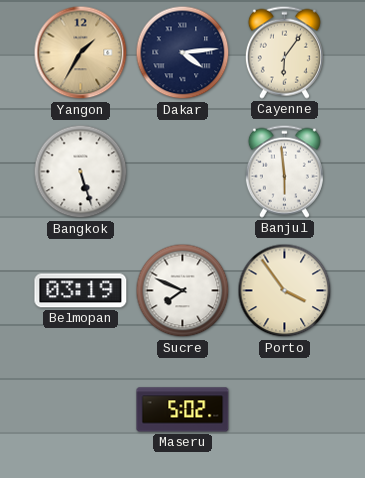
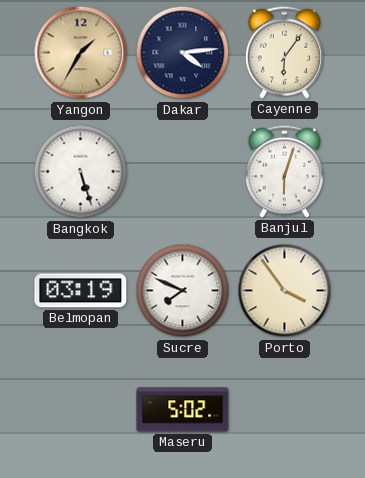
Banjul: 5:59 -> 6:03
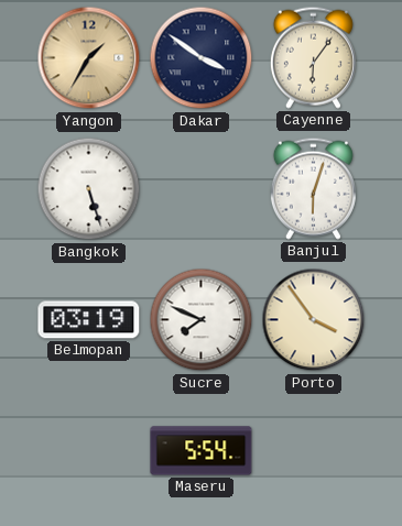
Dakar: 4:14 -> 3:51
Maseru: 5:02 -> 5:54
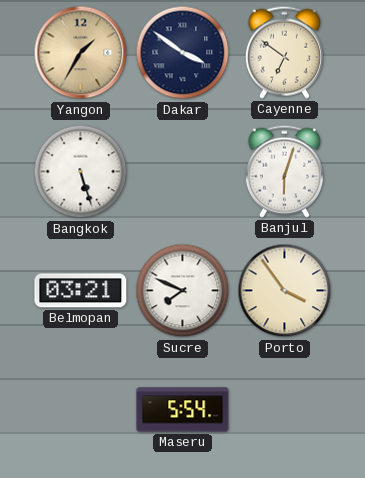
Cayenne: 6:06 -> 6:51
Belmopan: 03:19 -> 03:21
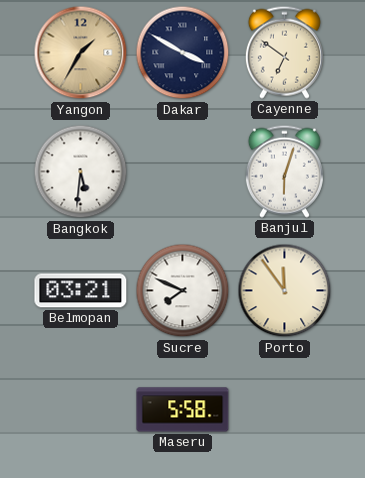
Dakar: 3:51 -> 3:50
Bangkok: 5:27 -> 5:31
Porto: 3:54 -> 11:54
Maseru: 5:54 -> 5:58
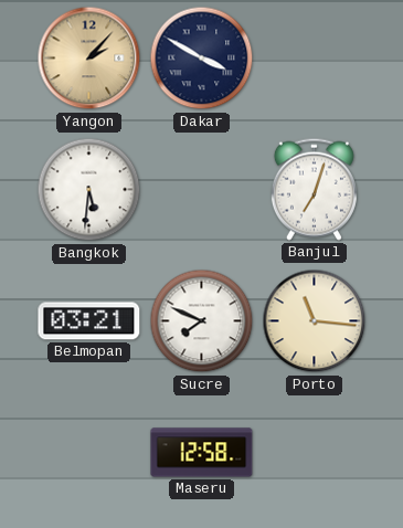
Yangon: 1:35 -> 2:07
Cayenne: 6:51 -> none
Banjul: 6:03 -> 7:03
Porto: 11:54 -> 11:16
Maseru: 5:58 -> 12:58
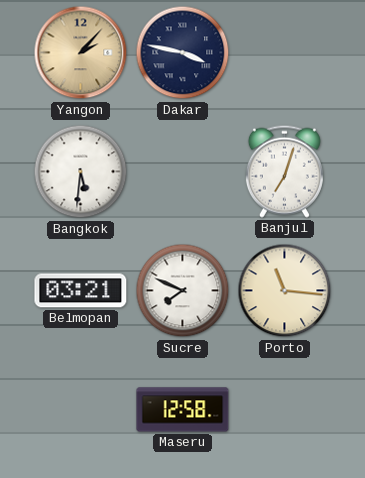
Dakar: 3:50 -> 3:47
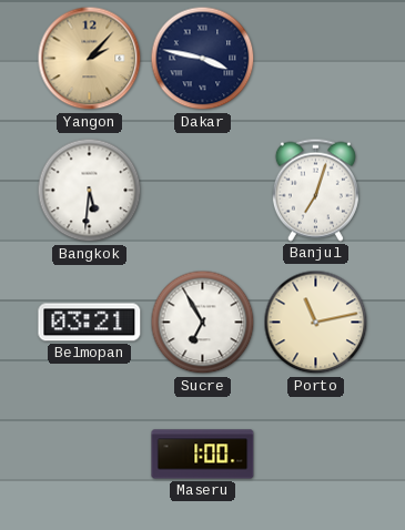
Sucre: 7:49 -> 6:55
Porto: 11:16 -> 11:13
Maseru: 12:58 -> 1:00
